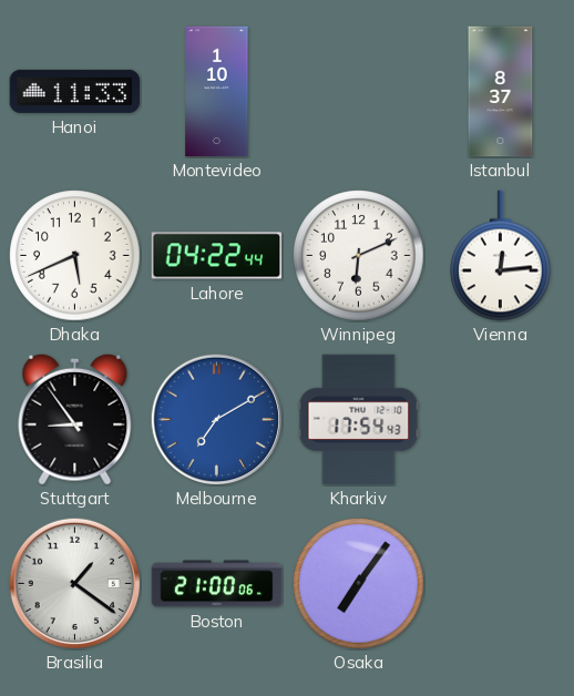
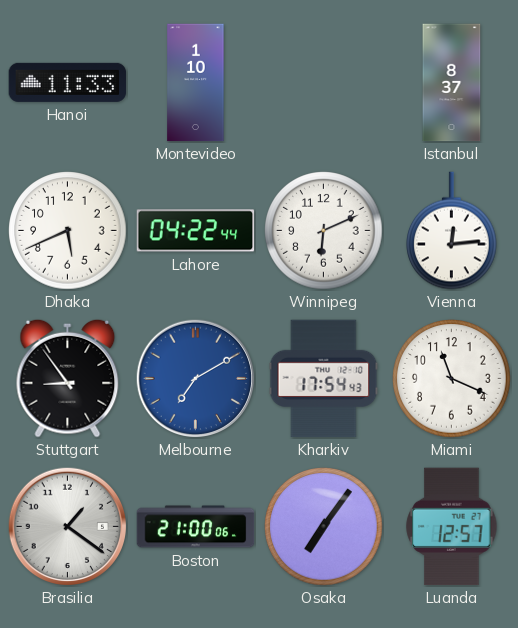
Miami: none -> 11:19
Luanda: none -> 12:57
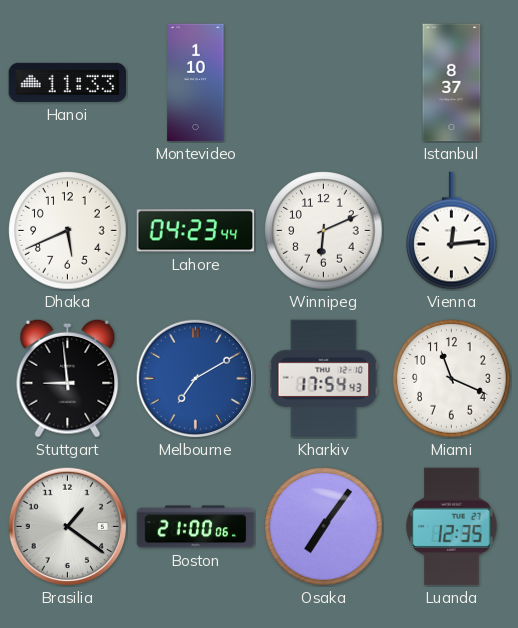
Lahore: 04:22 -> 04:23
Stuttgart: 8:54 -> 8:59
Luanda: 12:57 -> 12:35
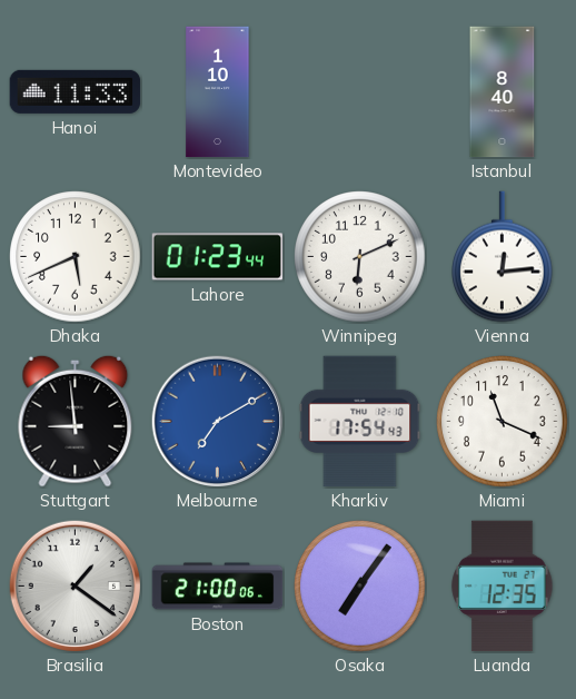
Istanbul: 8:37 -> 8:40
Lahore: 04:23 -> 01:23
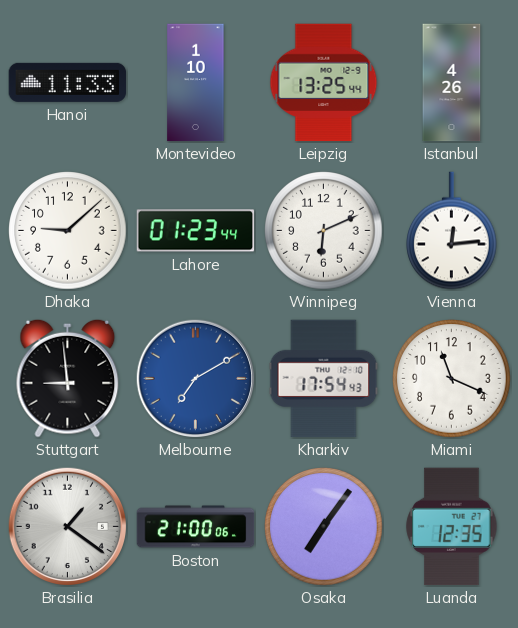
Leipzig: none -> 13:25
Istanbul: 8:40 -> 4:26
Dhaka: 5:41 -> 9:08
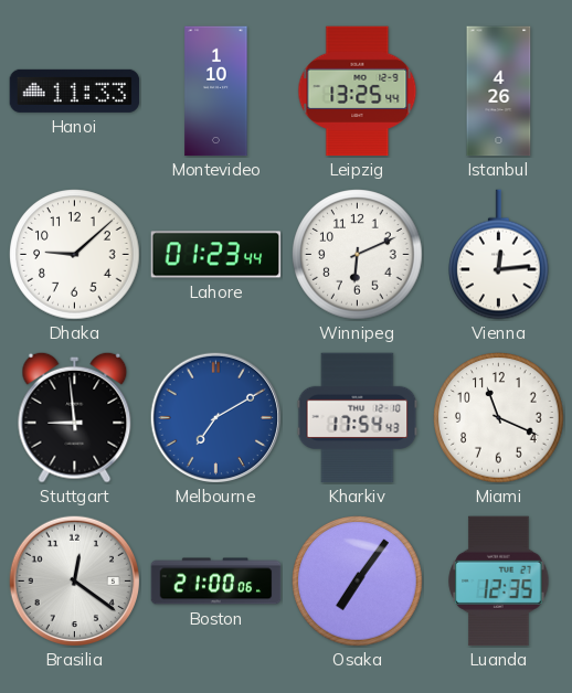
Brasilia: 1:21 -> 12:21
